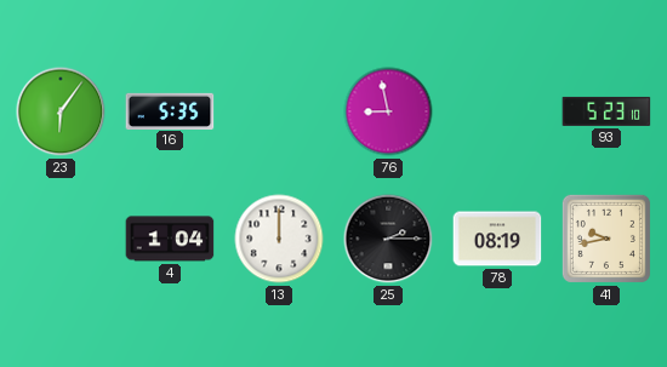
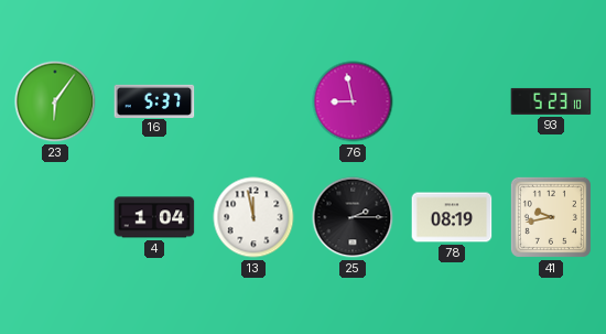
16: 5:35 -> 5:37
13: 12:00 -> 11:58
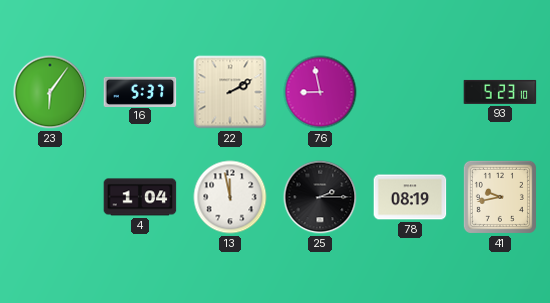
22: none -> 2:10
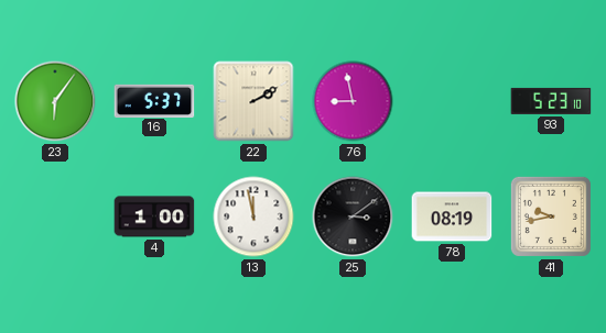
4: 1:04 -> 1:00
25: 2:15 -> 3:09
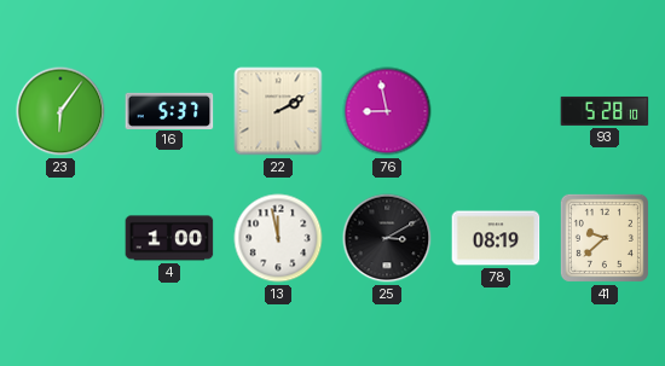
93: 5:23 -> 5:28
25: 3:09 -> 3:10
41: 9:43 -> 9:38
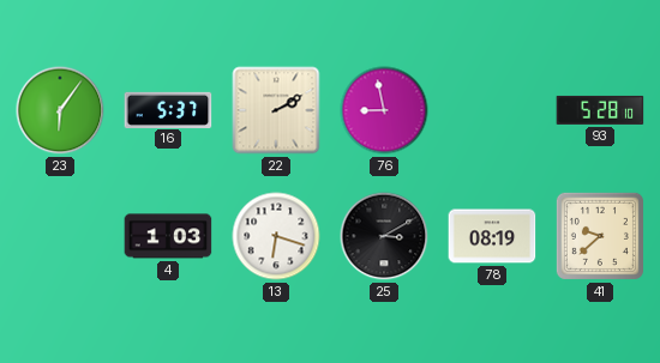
4: 1:00 -> 1:03
13: 11:58 -> 6:18
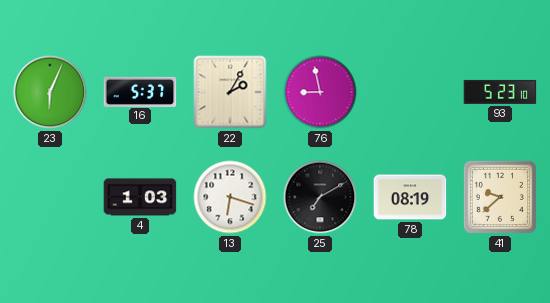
23: 6:06 -> 6:04
22: 2:10 -> 2:05
93: 5:28 -> 5:23
25: 3:10 -> 7:10
